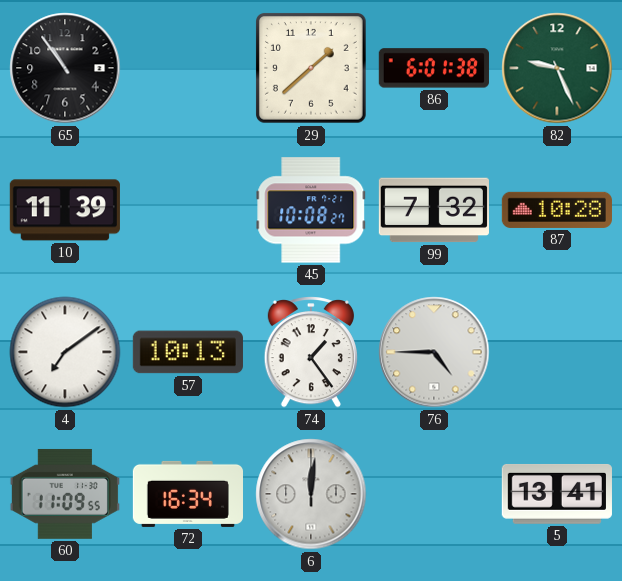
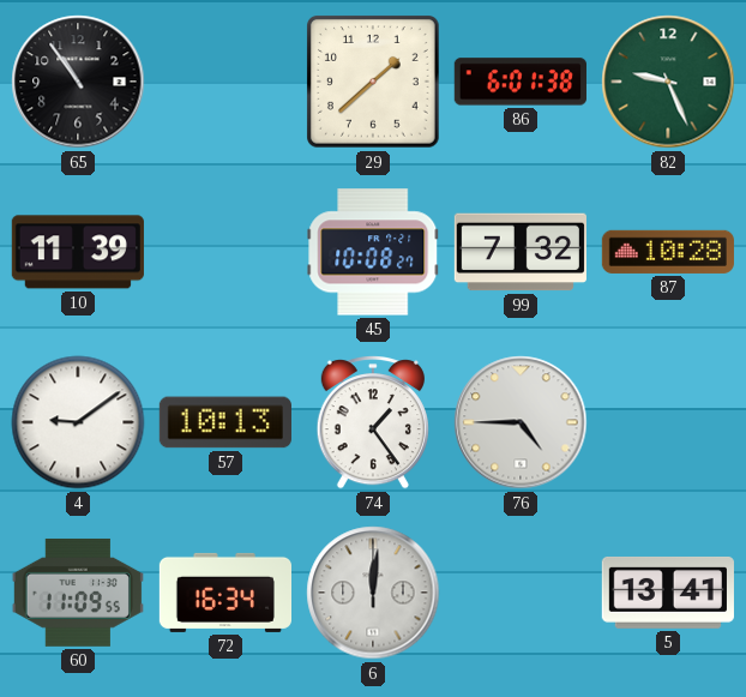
4: 7:09 -> 9:09
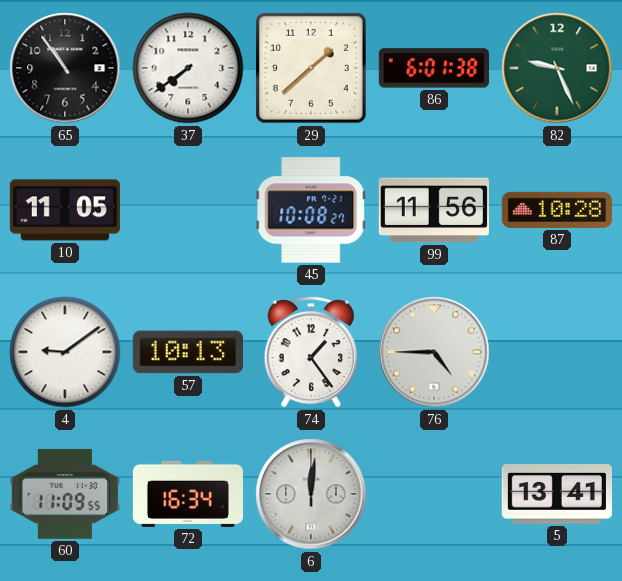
37: none -> 7:39
10: 11:39 -> 11:05
99: 7:32 -> 11:56
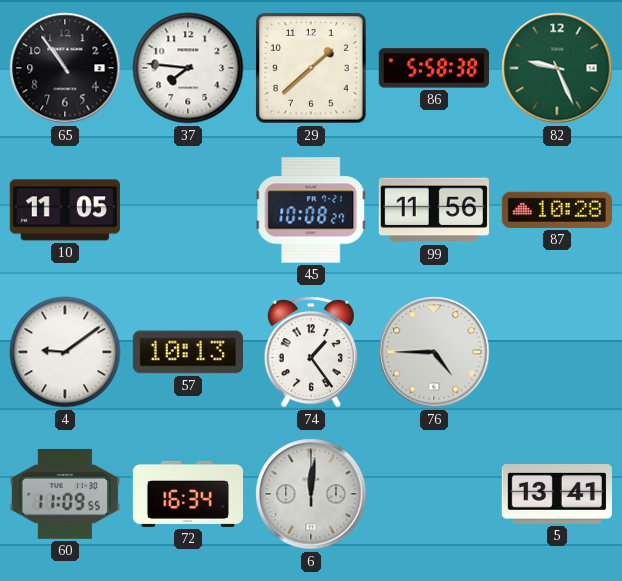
37: 7:39 -> 7:46
86: 6:01 -> 5:58
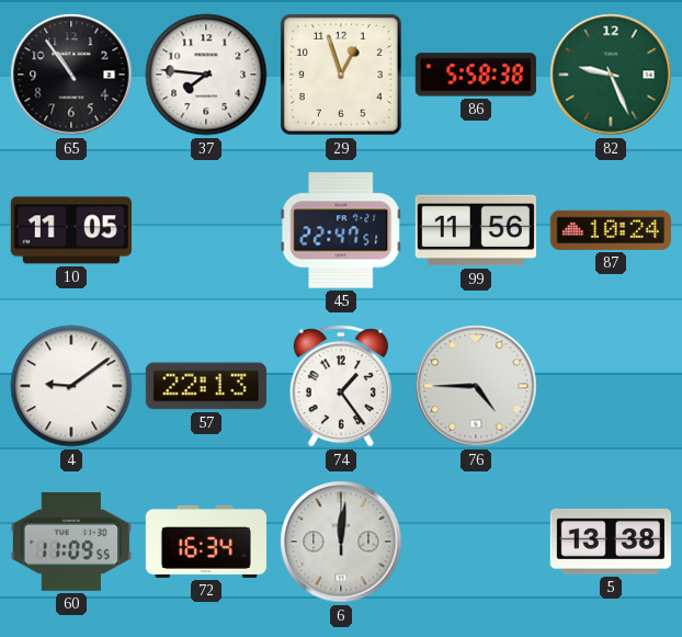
29: 1:38 -> 12:57
45: 10:08 -> 22:47
87: 10:28 -> 10:24
57: 10:13 -> 22:13
5: 13:41 -> 13:38
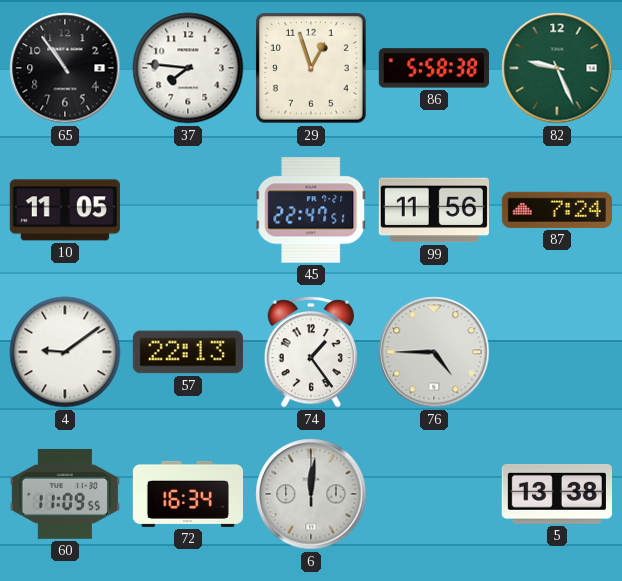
87: 10:24 -> 7:24
